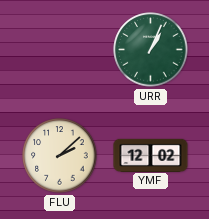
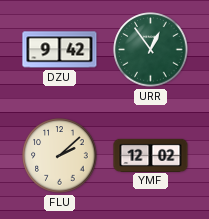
DZU: none -> 9:42
URR: 1:04 -> 12:54
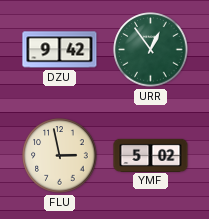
FLU: 2:08 -> 2:58
YMF: 12:02 -> 5:02
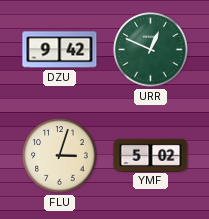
URR: 12:54 -> 12:49
FLU: 2:58 -> 3:03
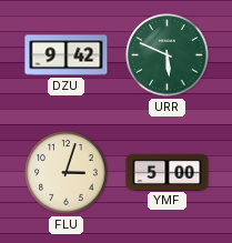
URR: 12:49 -> 5:49
YMF: 5:02 -> 5:00
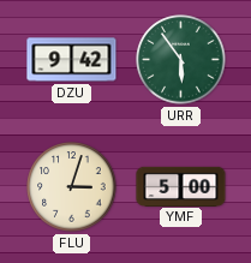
URR: 5:49 -> 5:54
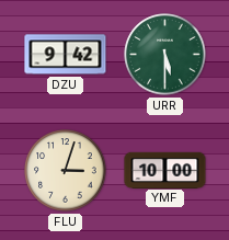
URR: 5:54 -> 5:30
YMF: 5:00 -> 10:00
